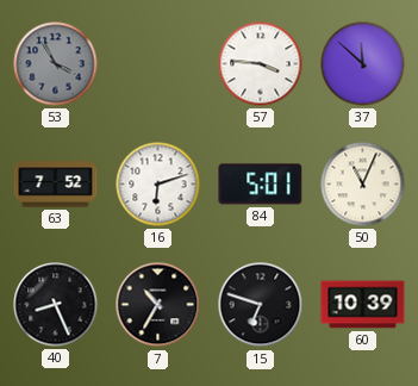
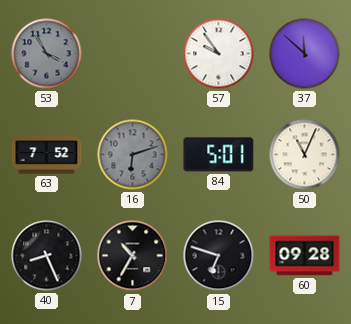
57: 3:46 -> 9:54
16 dial: white -> grey
60: 10:39 -> 09:28
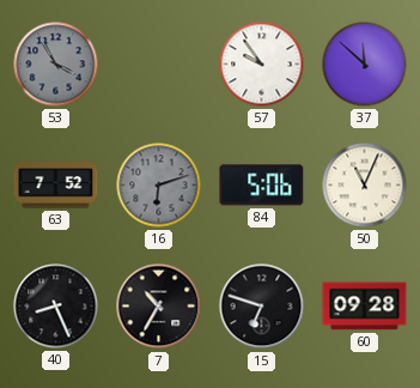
84: 5:01 -> 5:06
